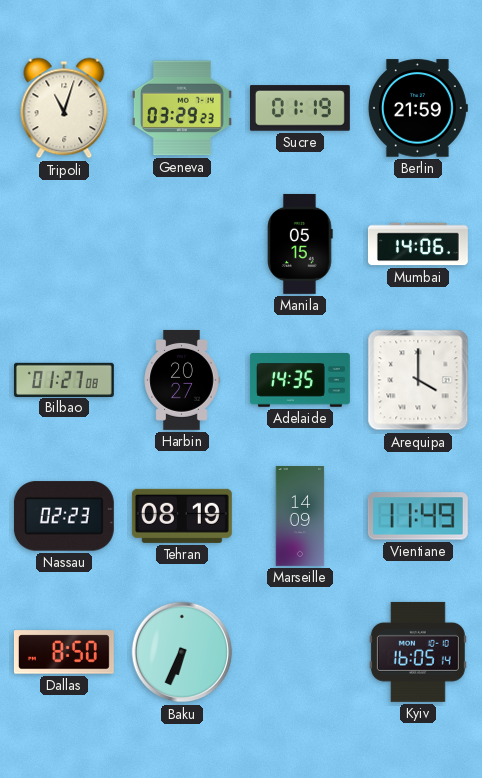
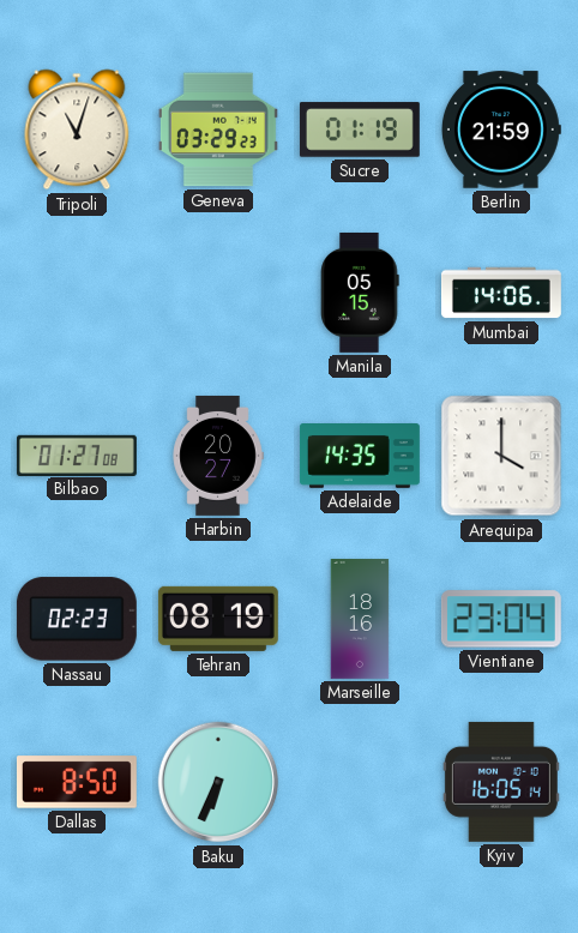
Marseille: 14:09 -> 18:16
Vientiane: 11:49 -> 23:04
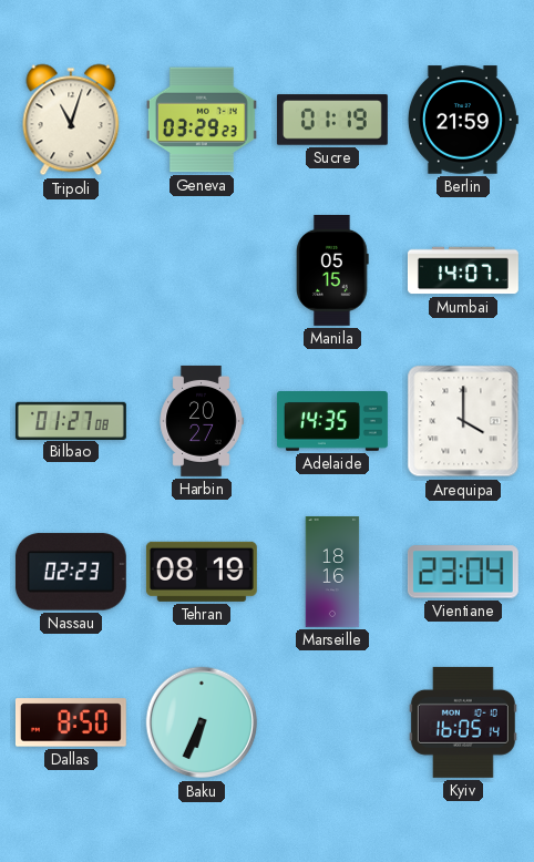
Mumbai: 14:06 -> 14:07
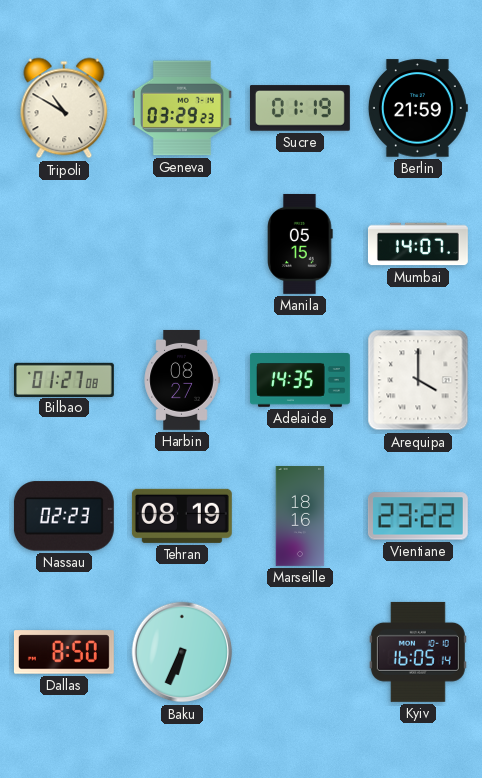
Tripoli: 11:03 -> 10:50
Harbin: 20:27 -> 08:27
Vientiane: 23:04 -> 23:22
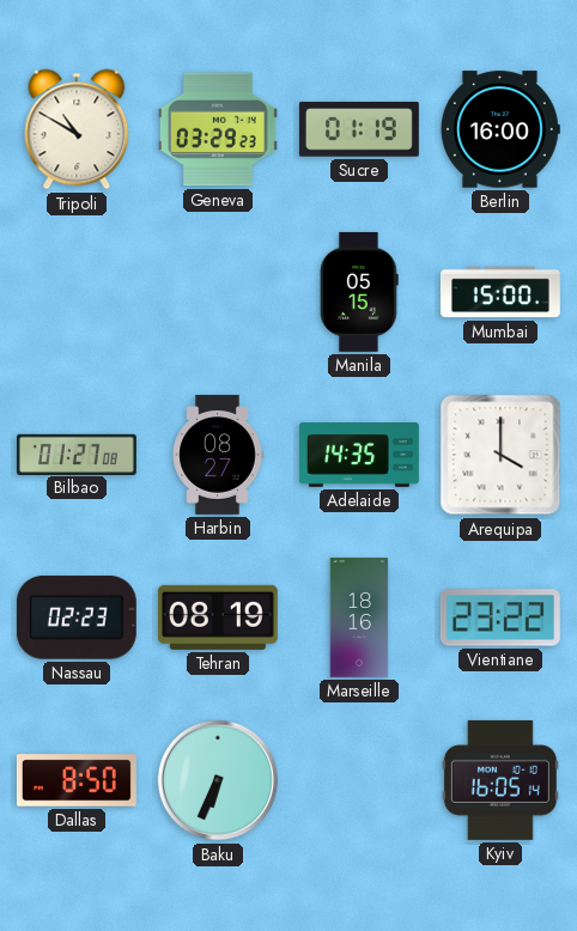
Berlin: 21:59 -> 16:00
Mumbai: 14:07 -> 15:00
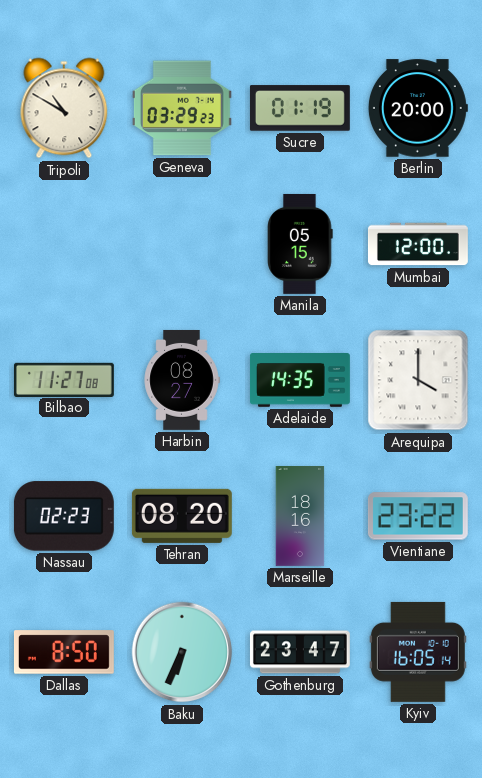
Berlin: 16:00 -> 20:00
Mumbai: 15:00 -> 12:00
Bilbao: 01:27 -> 11:27
Tehran: 08:19 -> 08:20
Gothenburg: none -> 23:47
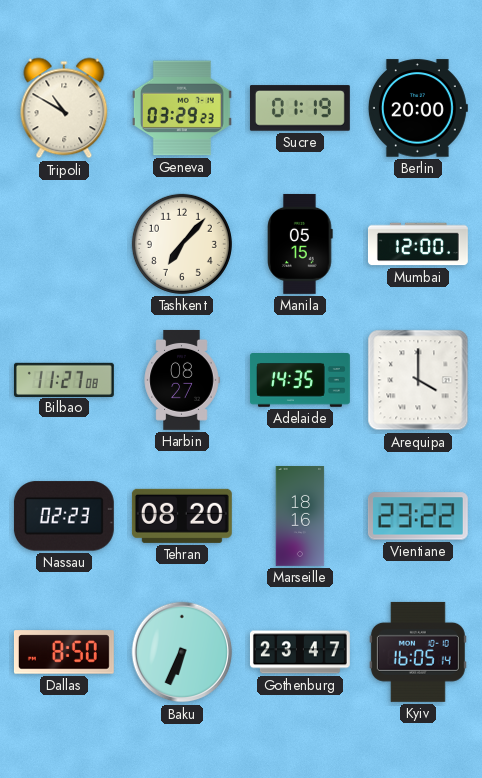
Tashkent: none -> 7:07
